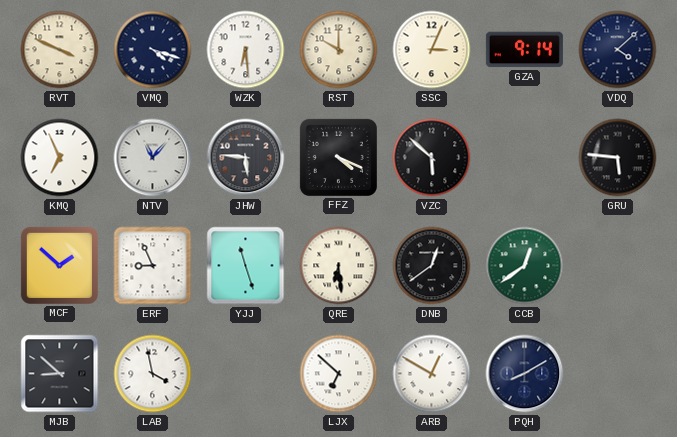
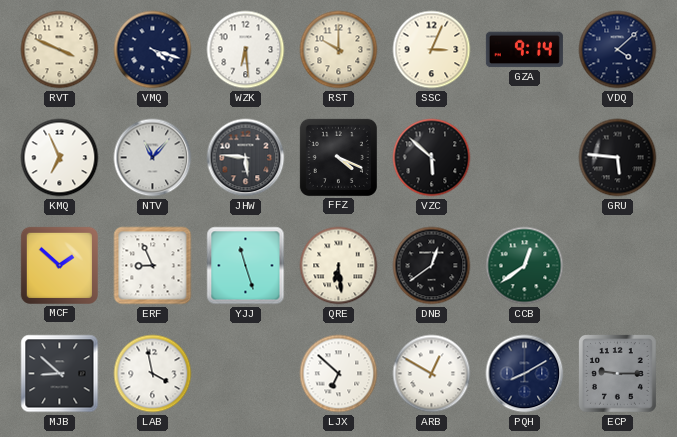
ECP: none -> 9:15
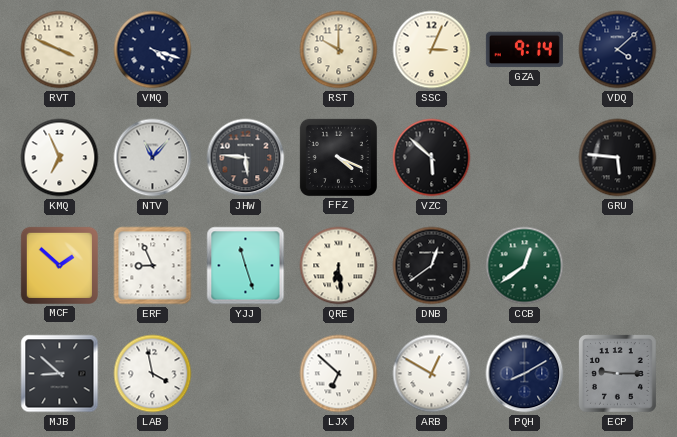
WZK: 6:29 -> none
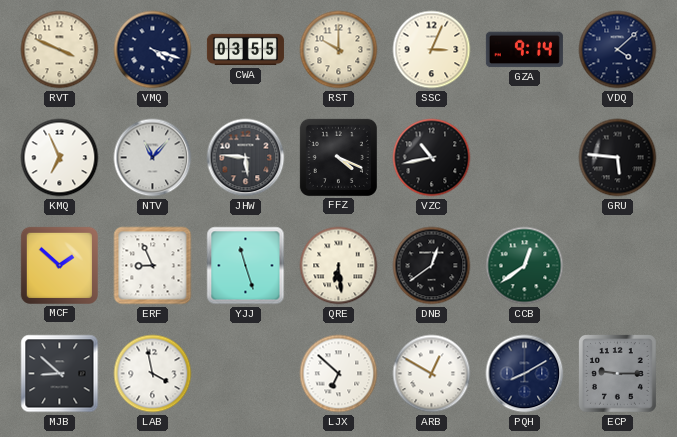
CWA: none -> 03:55
VZC: 5:52 -> 10:43
